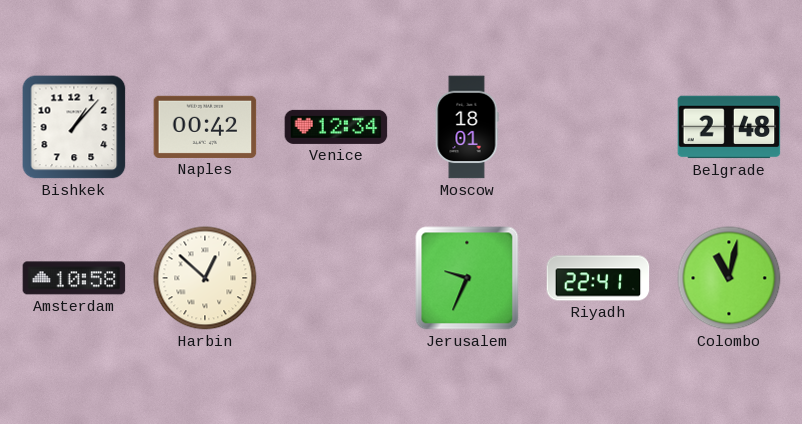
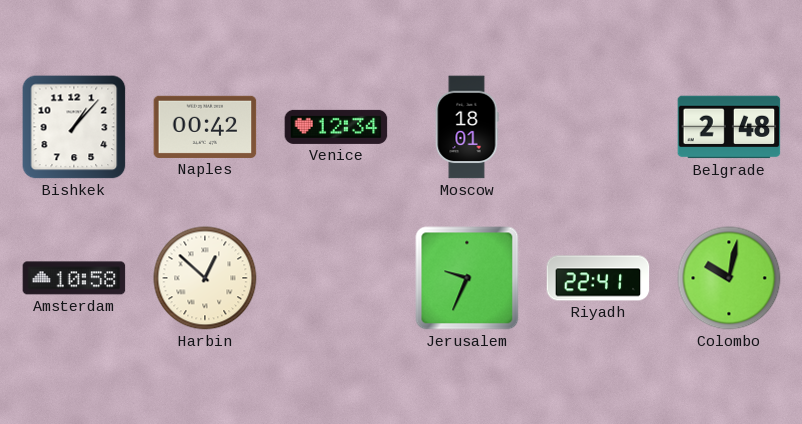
Colombo: 11:02 -> 10:02
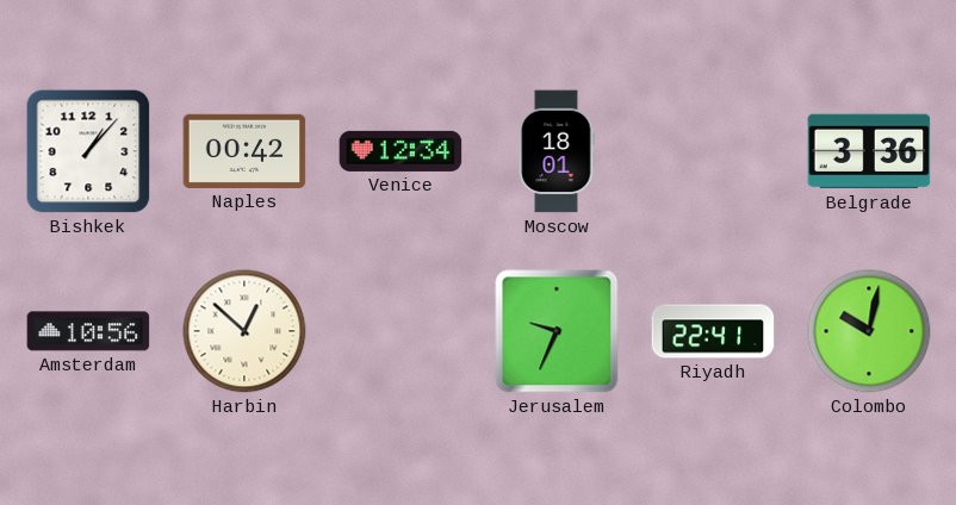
Belgrade: 2:48 -> 3:36
Amsterdam: 10:58 -> 10:56
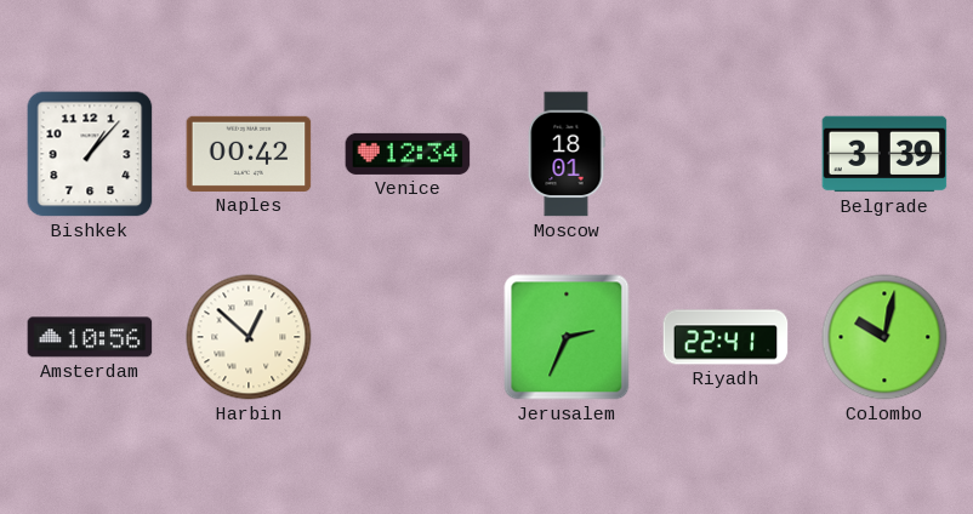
Belgrade: 3:36 -> 3:39
Jerusalem: 9:34 -> 2:34
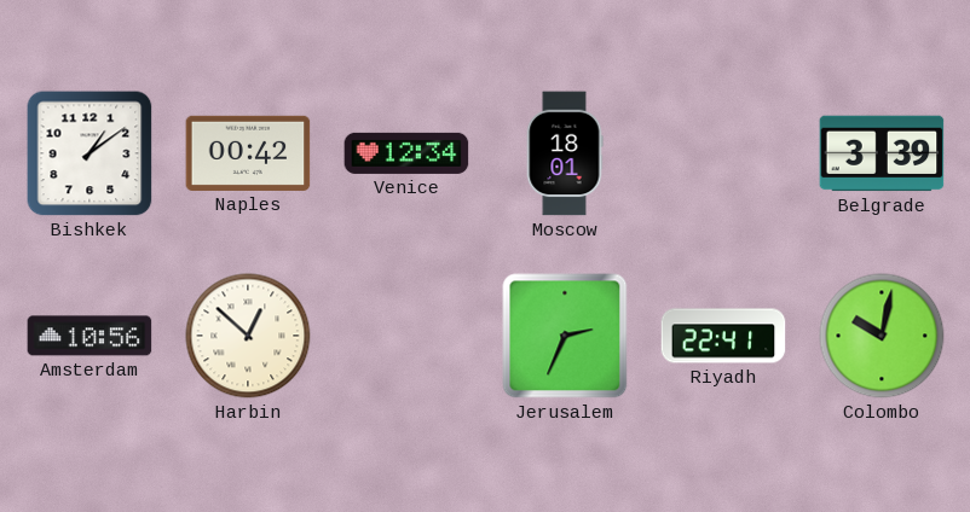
Bishkek: 1:07 -> 1:09
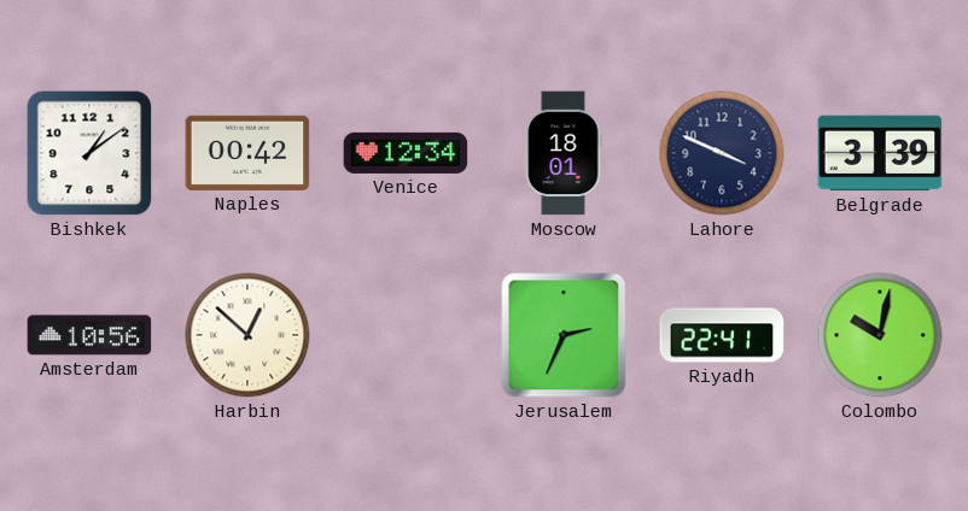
Lahore: none -> 3:49
